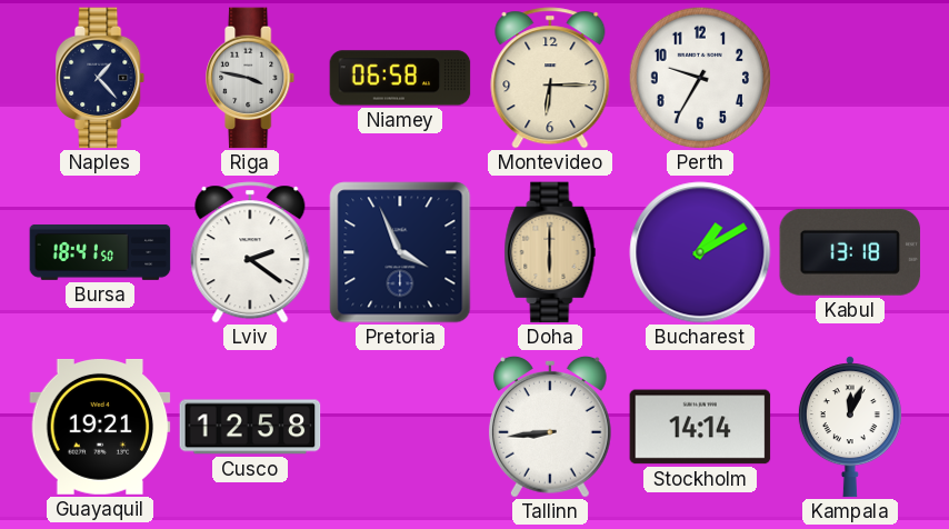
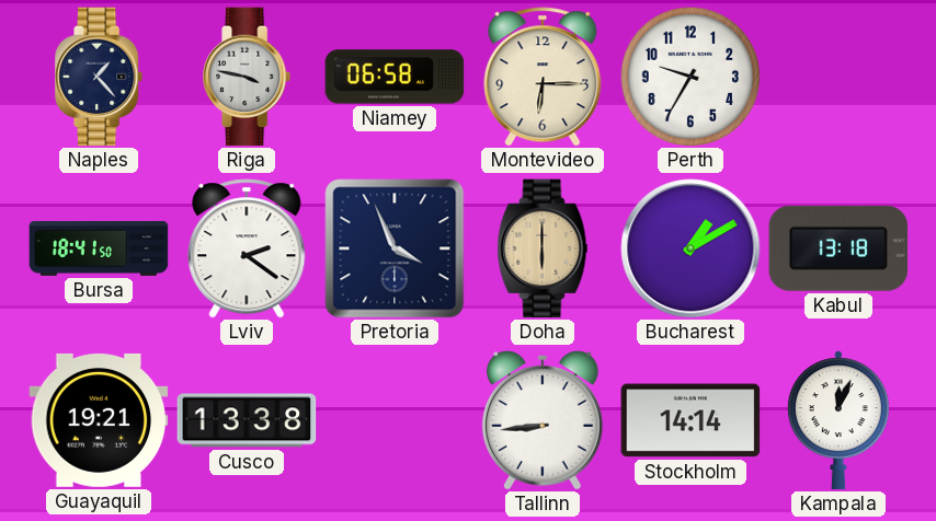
Cusco: 12:58 -> 13:38
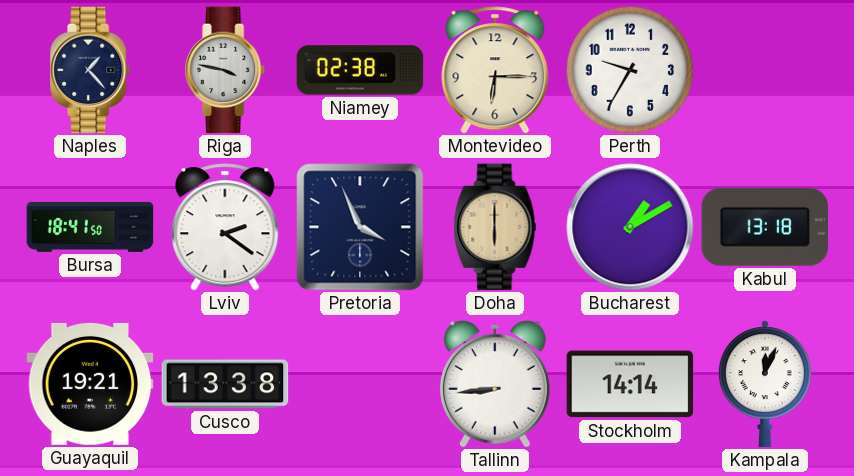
Niamey: 06:58 -> 02:38
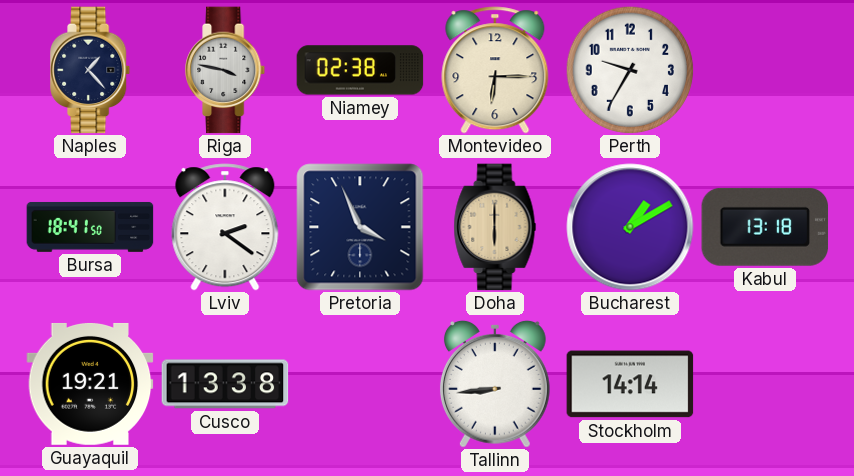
Kampala: 12:04 -> none
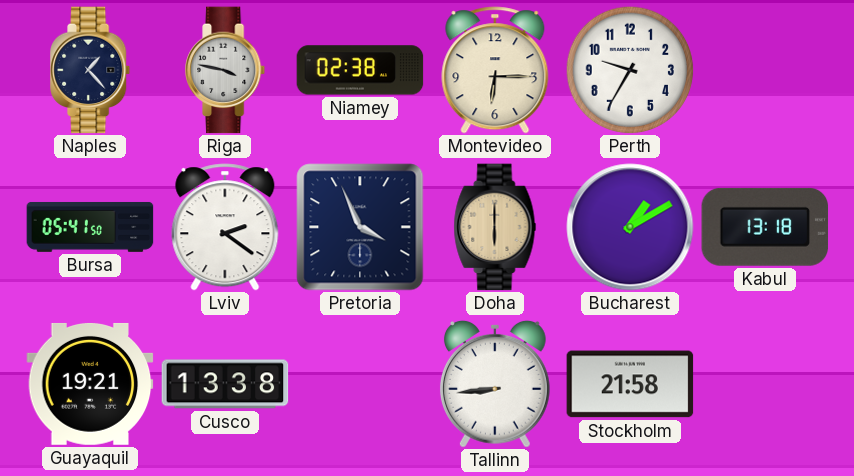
Bursa: 18:41 -> 05:41
Stockholm: 14:14 -> 21:58
